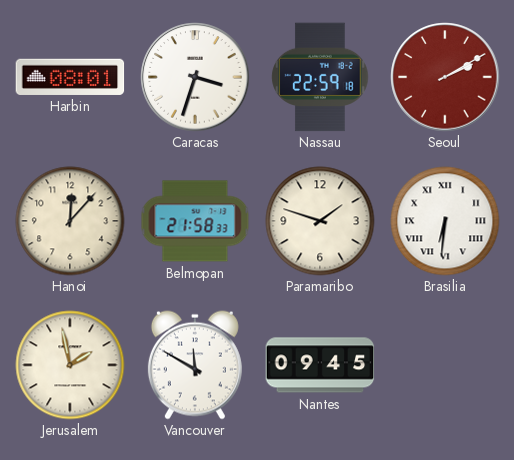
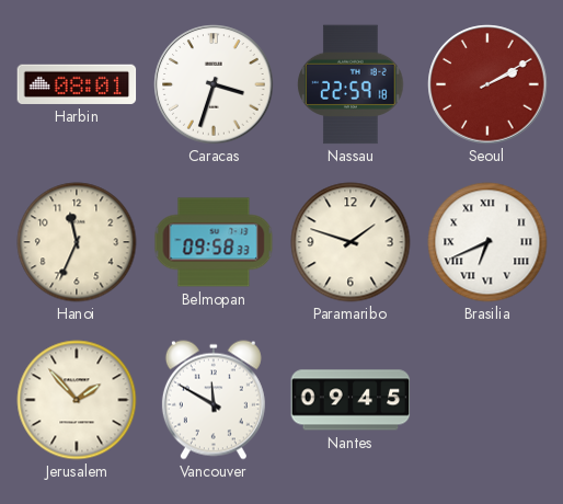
Hanoi: 12:07 -> 11:34
Belmopan: 21:58 -> 09:58
Brasilia: 6:31 -> 6:41
Jerusalem: 1:58 -> 1:53
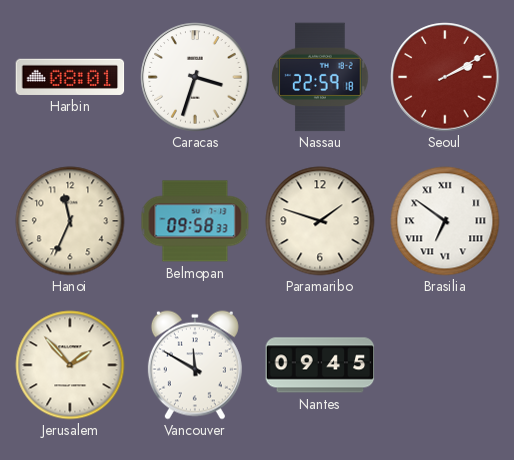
Brasilia: 6:41 -> 6:51
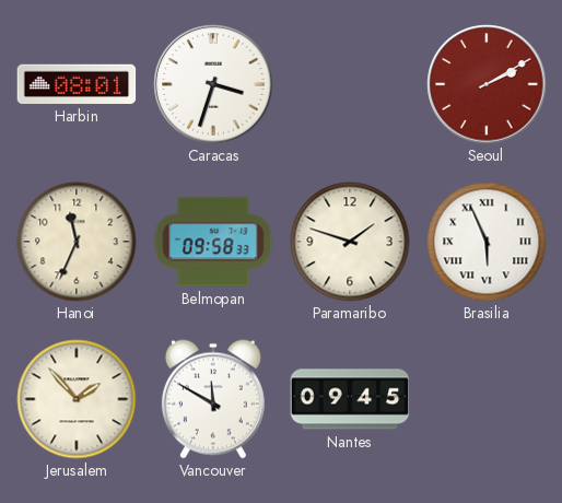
Nassau: 22:59 -> none
Brasilia: 6:51 -> 5:56
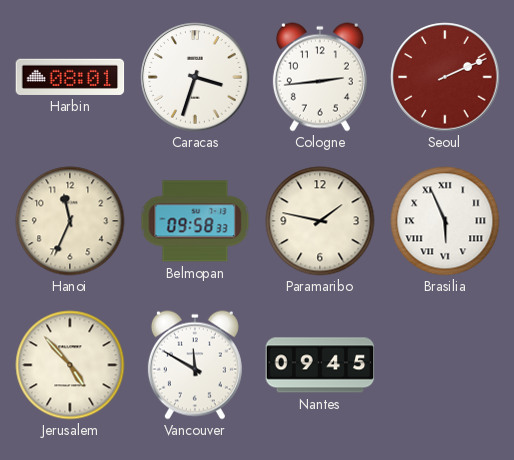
Cologne: none -> 2:44
Seoul: 2:10 -> 2:11
Paramaribo: 1:48 -> 1:47
Jerusalem: 1:53 -> 4:53
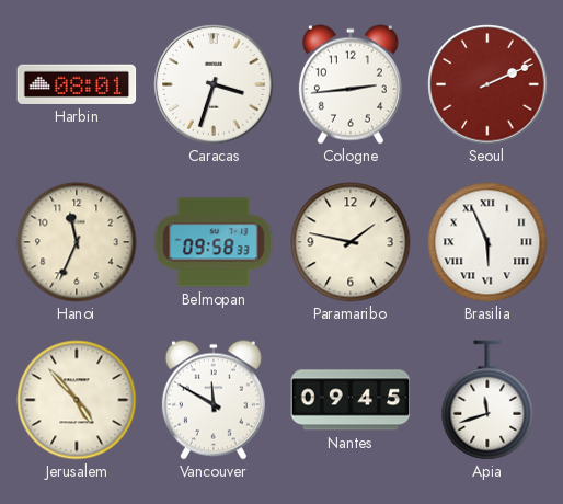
Apia: none -> 11:42
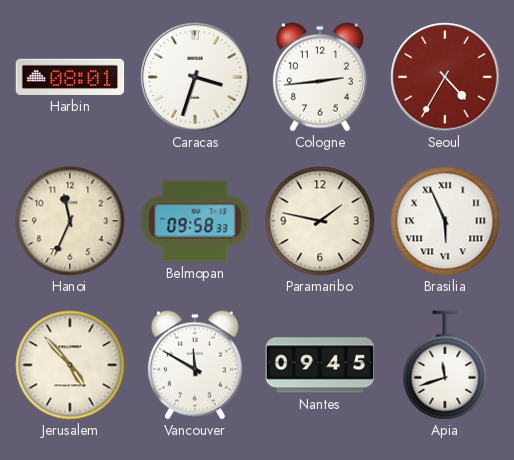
Seoul: 2:11 -> 4:35
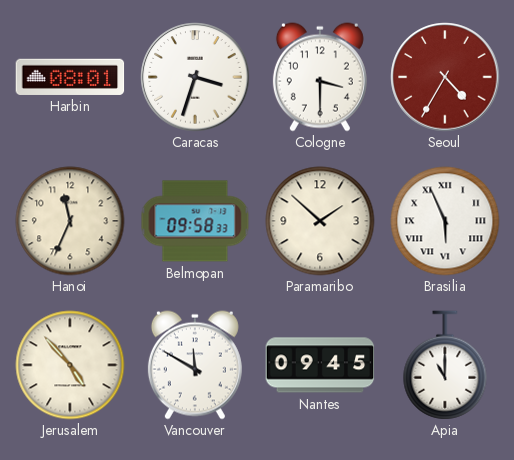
Cologne: 2:44 -> 3:30
Paramaribo: 1:47 -> 1:52
Apia: 11:42 -> 11:00
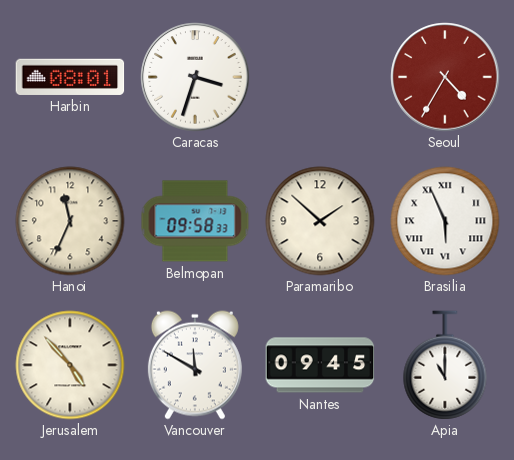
Cologne: 3:30 -> none
